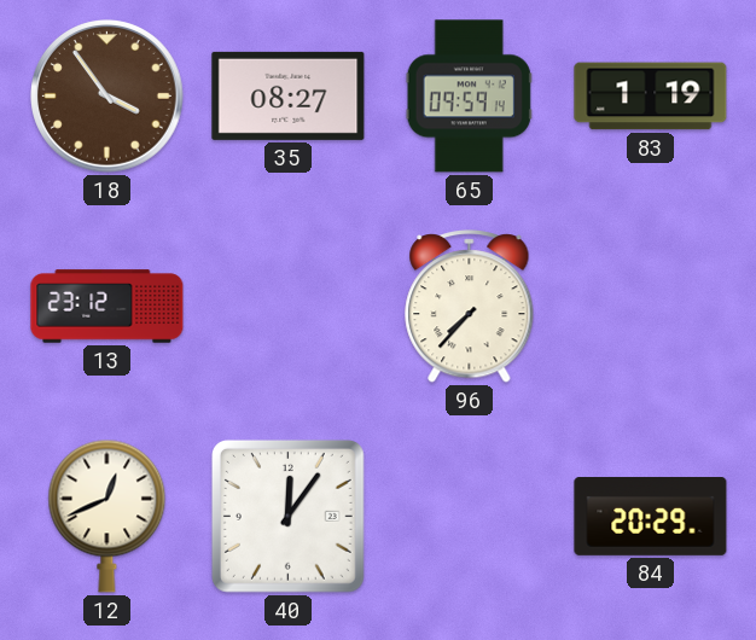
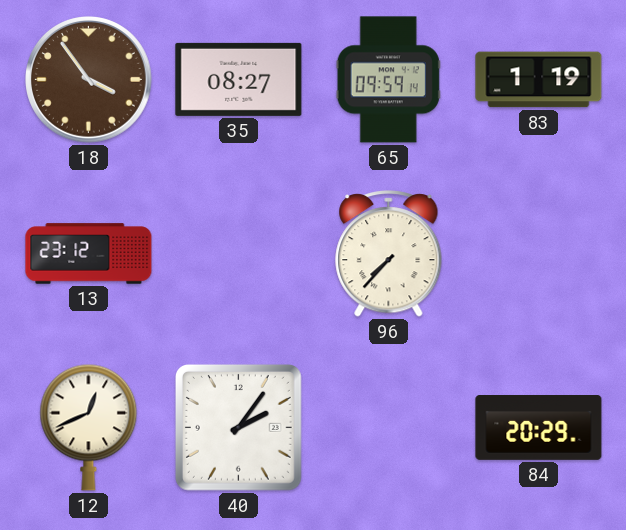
40: 12:06 -> 2:06
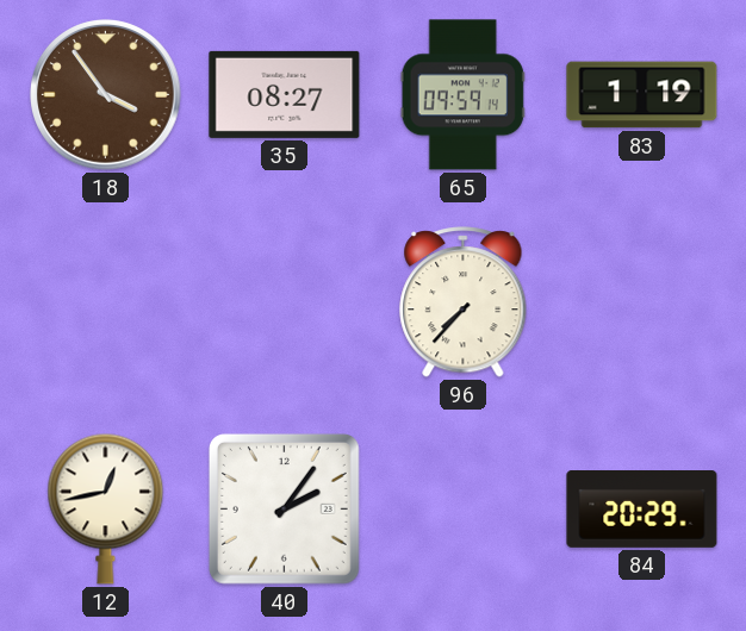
13: 23:12 -> none
12: 12:41 -> 12:43
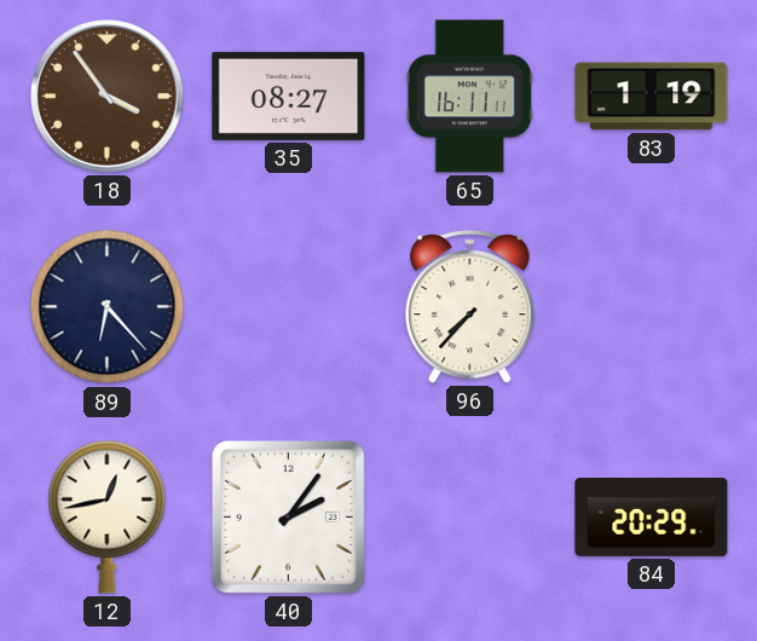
65: 09:59 -> 16:11
89: none -> 6:23
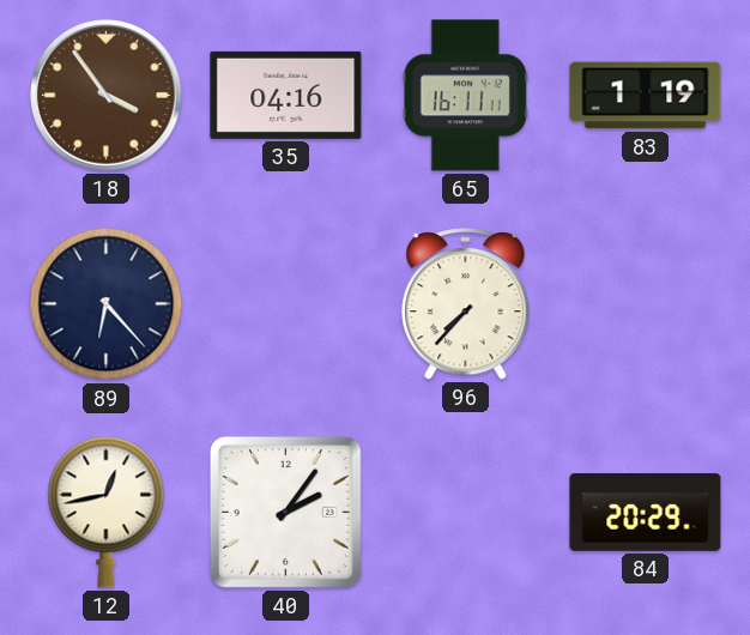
35: 08:27 -> 04:16
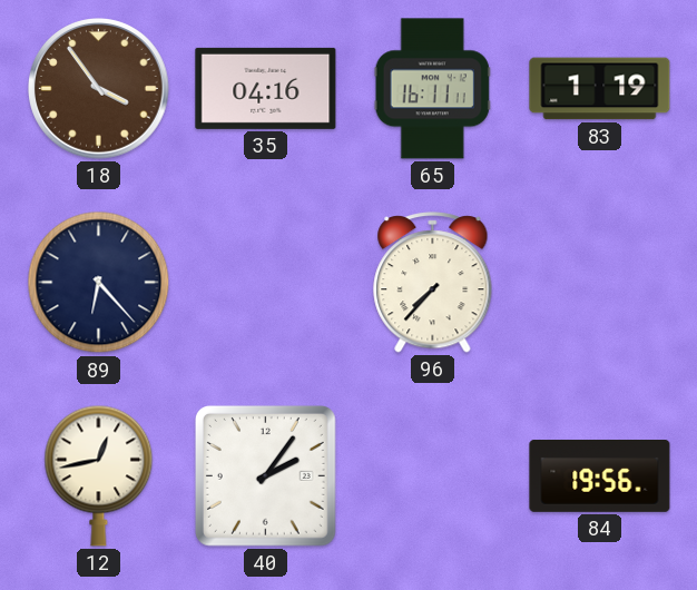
84: 20:29 -> 19:56
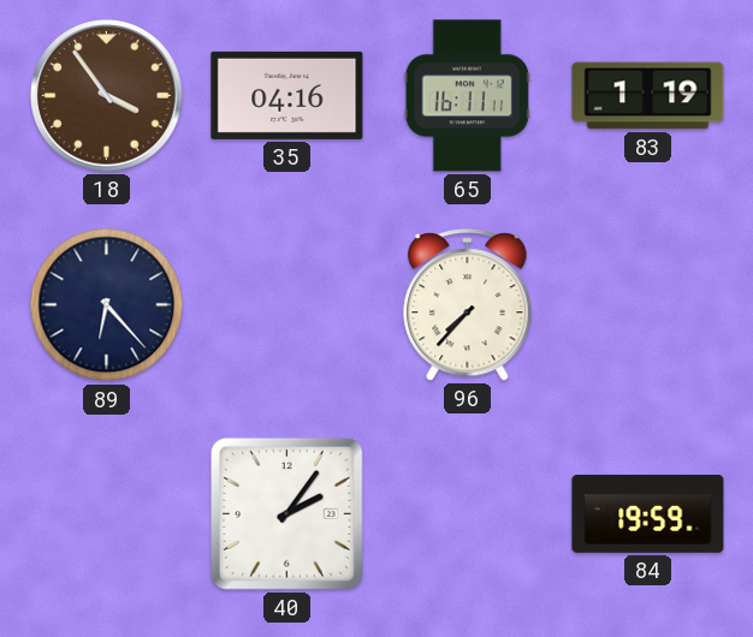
12: 12:43 -> none
84: 19:56 -> 19:59
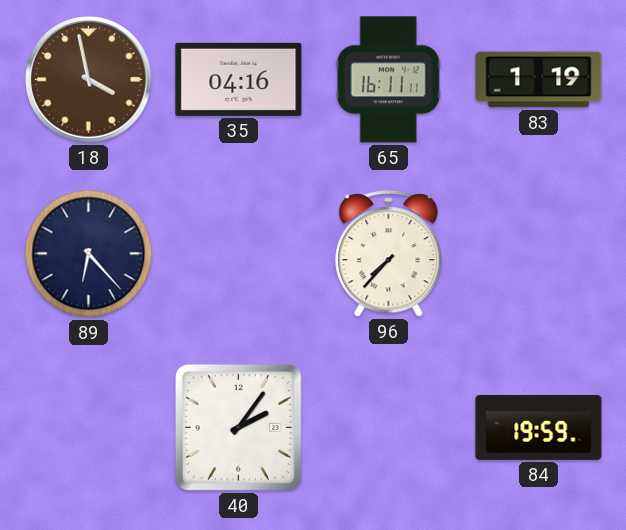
18: 3:54 -> 3:58
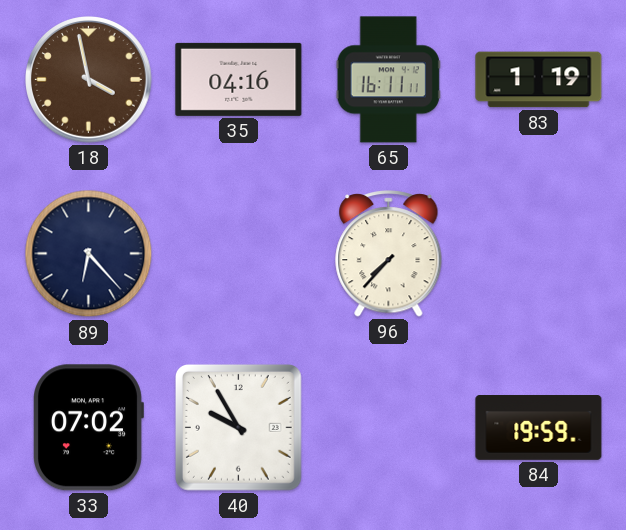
33: none -> 07:02
40: 2:06 -> 9:55
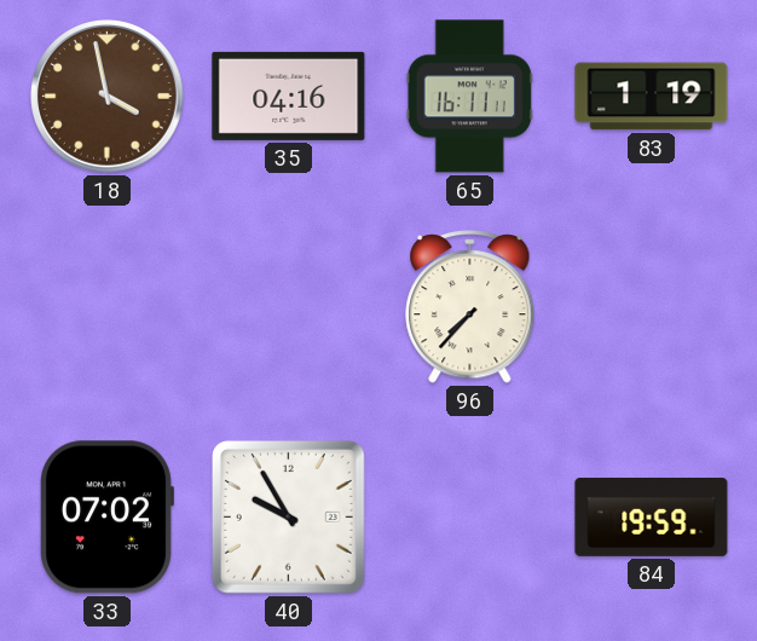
89: 6:23 -> none
